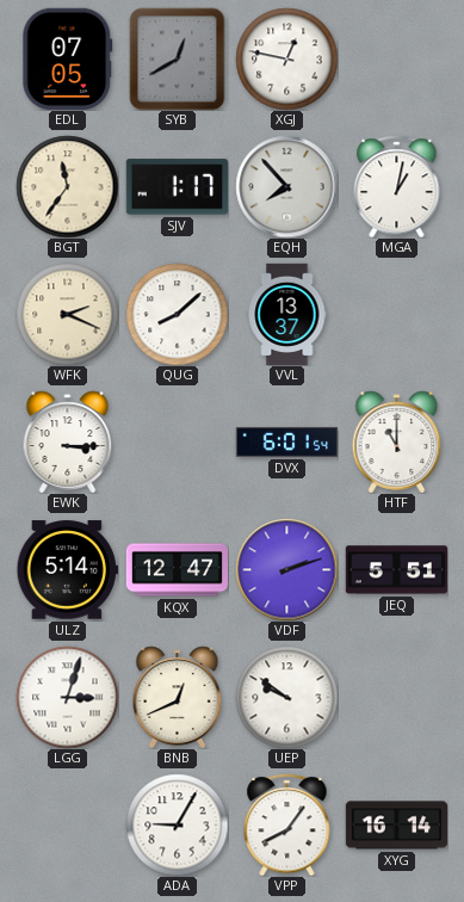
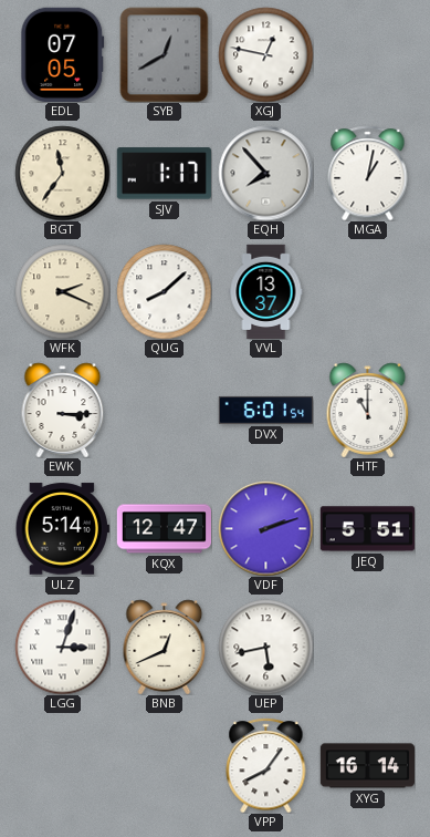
UEP: 9:51 -> 5:43
ADA: 9:05 -> none
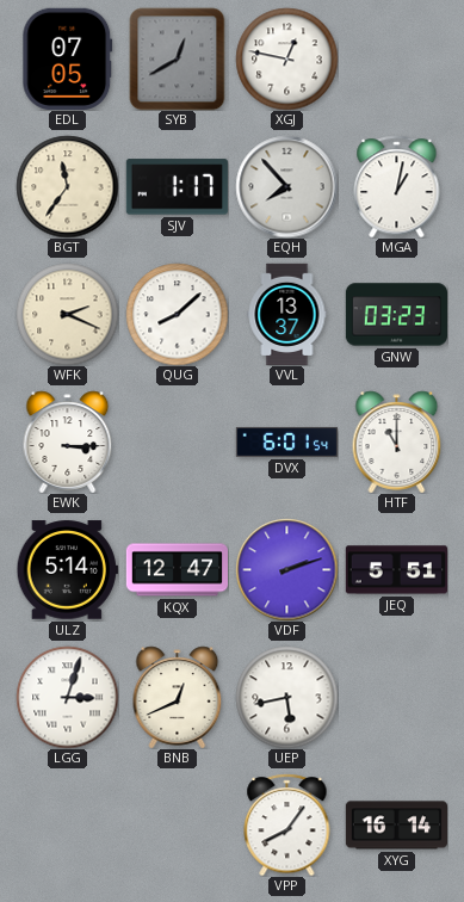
GNW: none -> 03:23
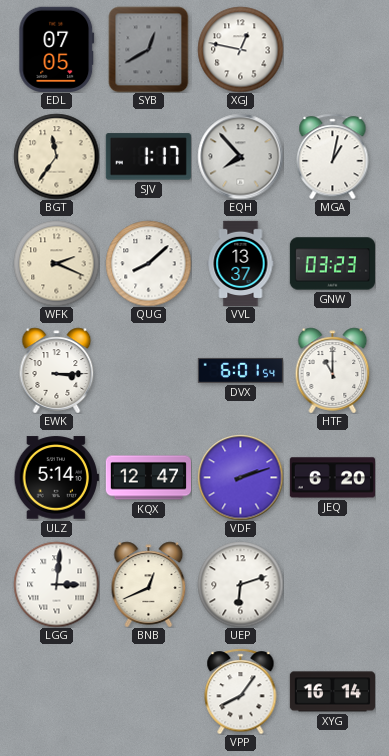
JEQ: 5:51 -> 6:20
LGG: 3:03 -> 3:01
UEP: 5:43 -> 6:12
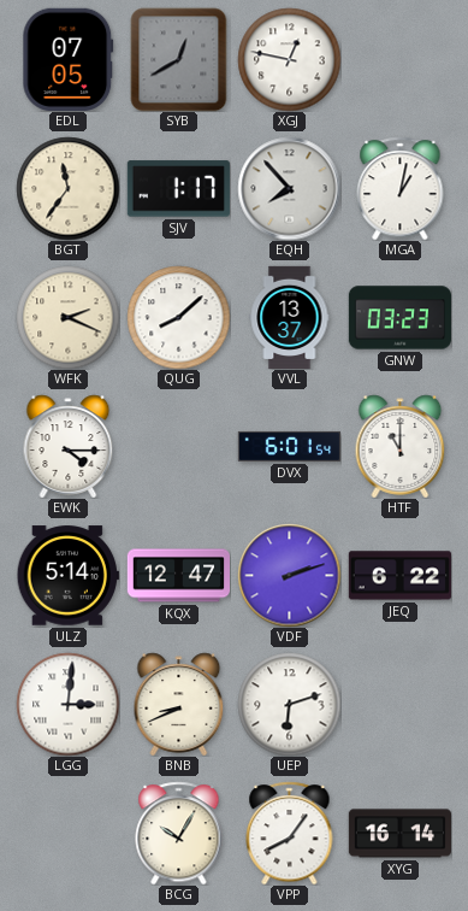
EWK: 3:15 -> 4:15
JEQ: 6:20 -> 6:22
BNB: 12:41 -> 8:41
BCG: none -> 10:05
